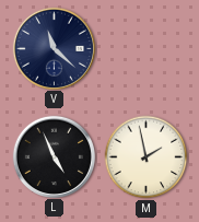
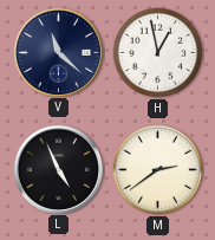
H: none -> 12:58
M: 1:58 -> 2:39
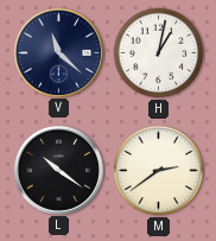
H: 12:58 -> 1:02
L: 4:56 -> 10:21
